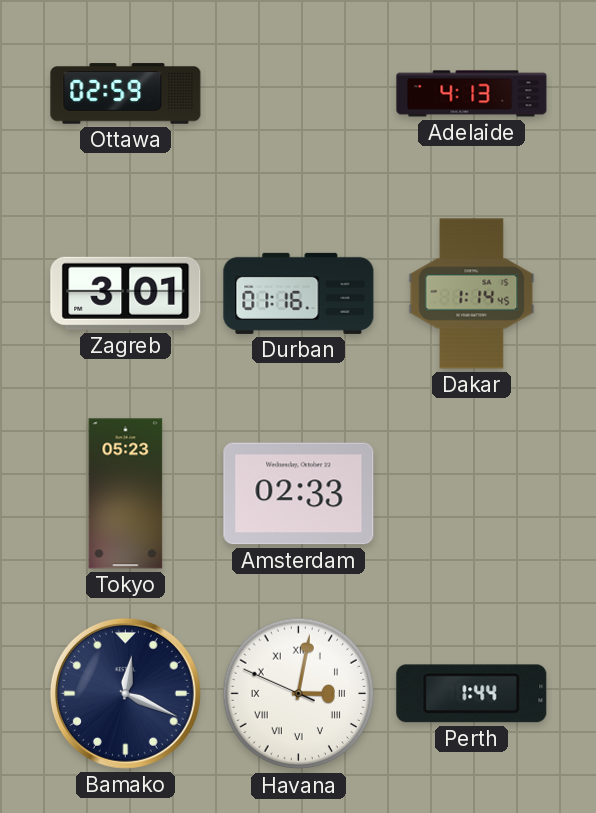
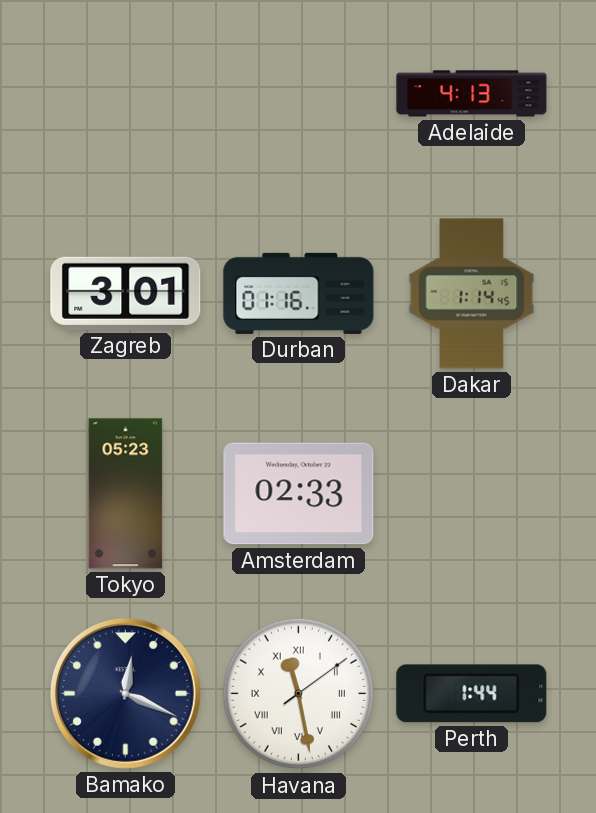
Ottawa: 02:59 -> none
Havana: 3:01 -> 11:28
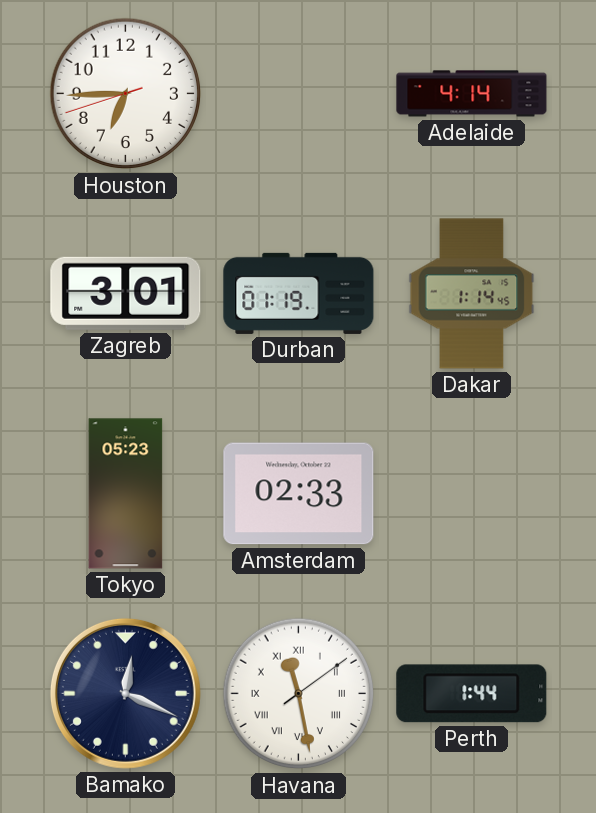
Houston: none -> 6:44
Adelaide: 4:13 -> 4:14
Durban: 01:16 -> 01:19
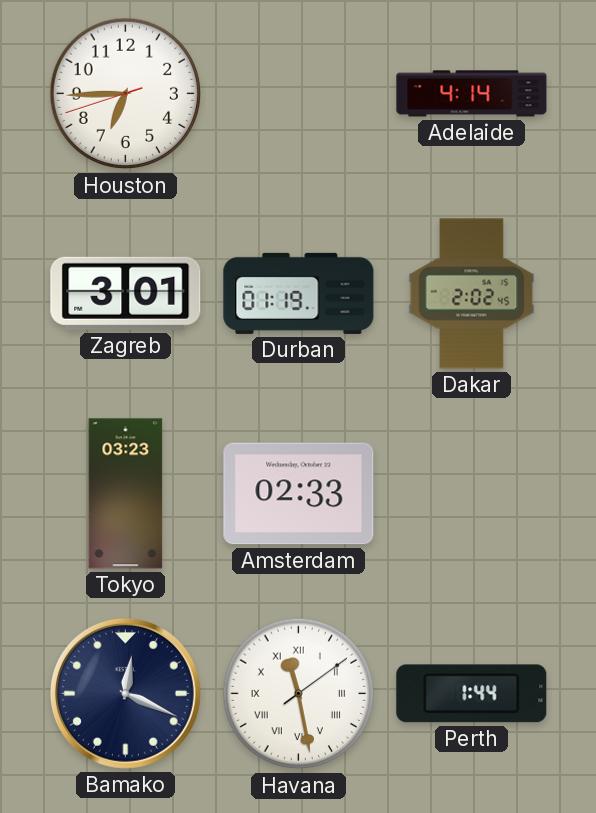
Dakar: 1:14 -> 2:02
Tokyo: 05:23 -> 03:23
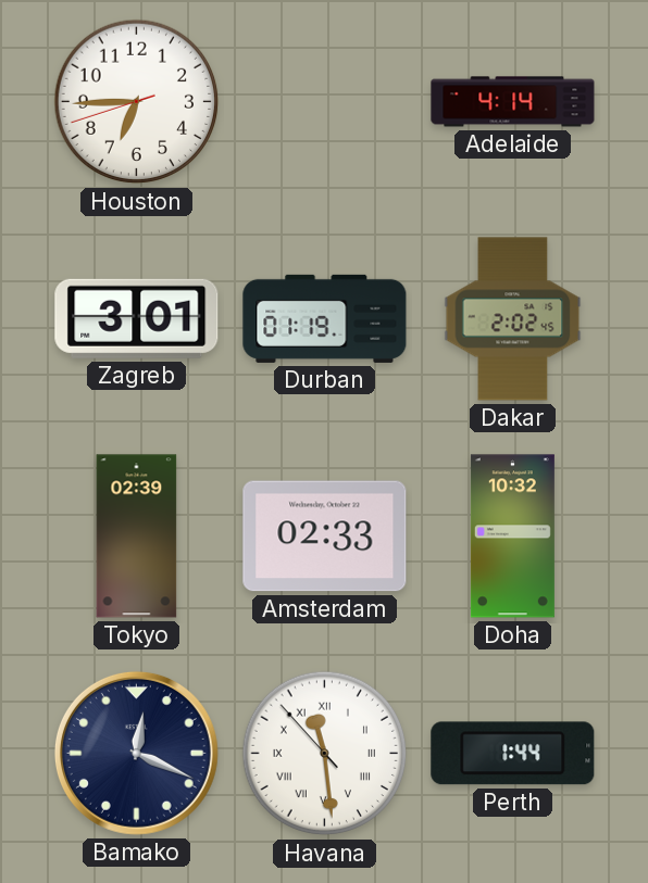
Tokyo: 03:23 -> 02:39
Doha: none -> 10:32
Havana: 11:28:09 -> 11:28:53
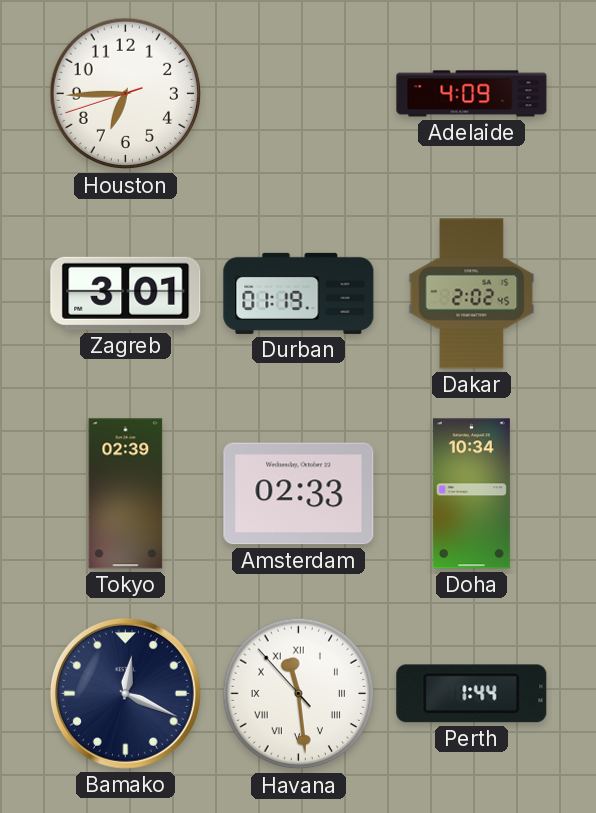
Adelaide: 4:14 -> 4:09
Doha: 10:32 -> 10:34
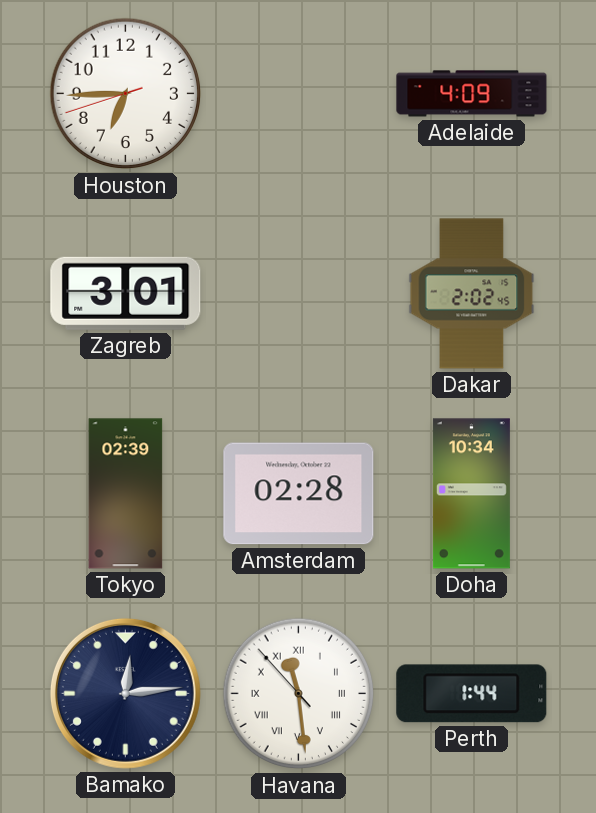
Durban: 01:19 -> none
Amsterdam: 02:33 -> 02:28
Bamako: 12:19 -> 12:14
